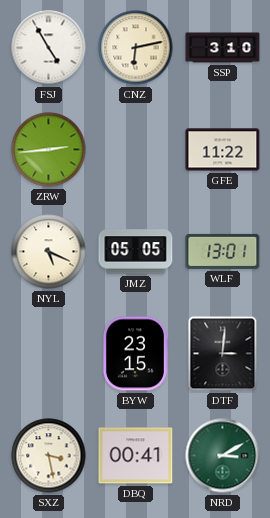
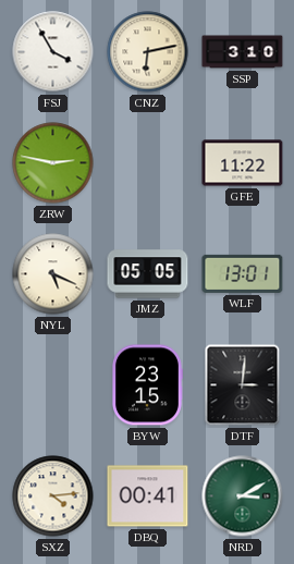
FSJ: 4:55 -> 3:55
ZRW: 2:44 -> 2:47
SXZ: 3:28 -> 4:14
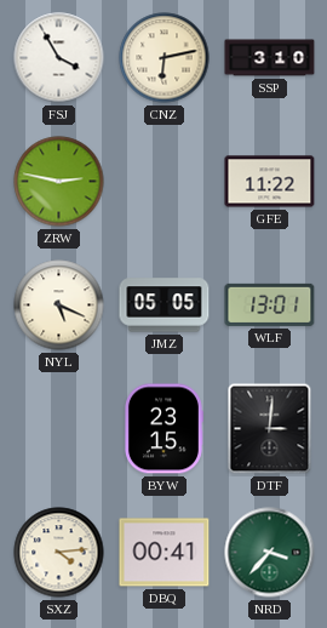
NRD: 3:10 -> 3:37
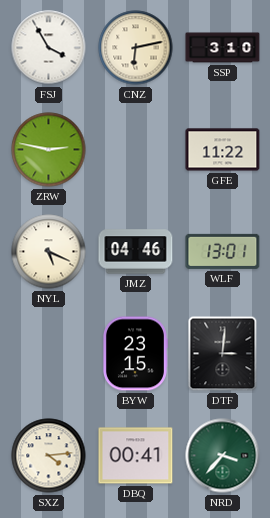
JMZ: 05:05 -> 04:46
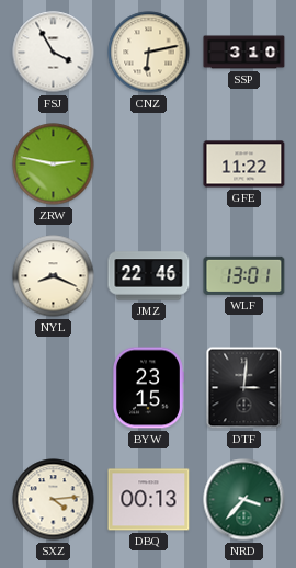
NYL: 5:19 -> 8:19
JMZ: 04:46 -> 22:46
DBQ: 00:41 -> 00:13
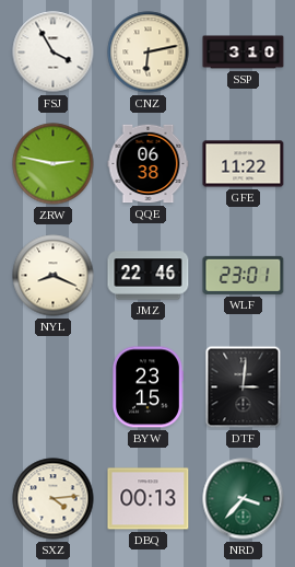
QQE: none -> 06:38
WLF: 13:01 -> 23:01
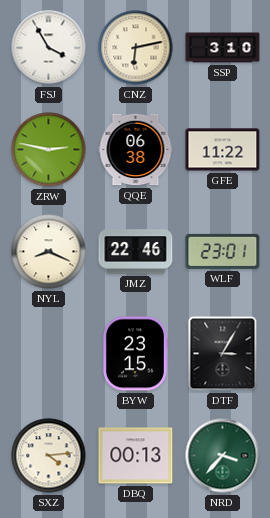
DTF: 3:01 -> 3:05
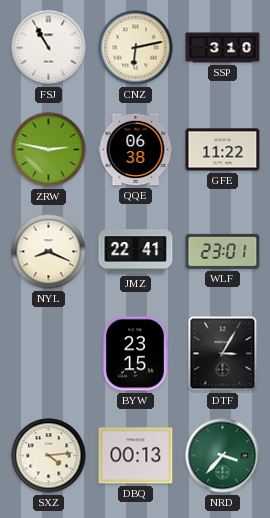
FSJ: 3:55 -> 10:55
JMZ: 22:46 -> 22:41
